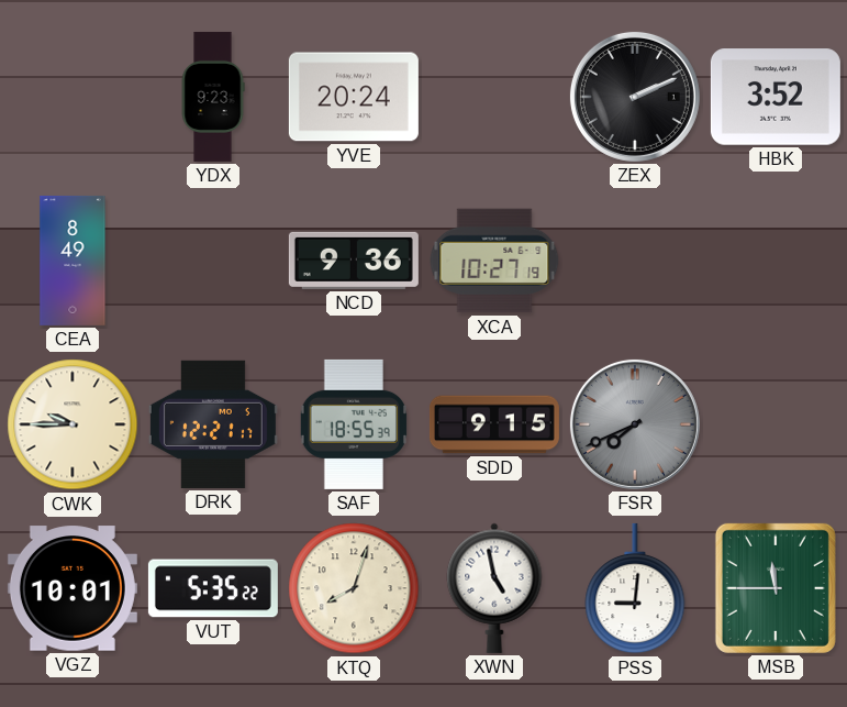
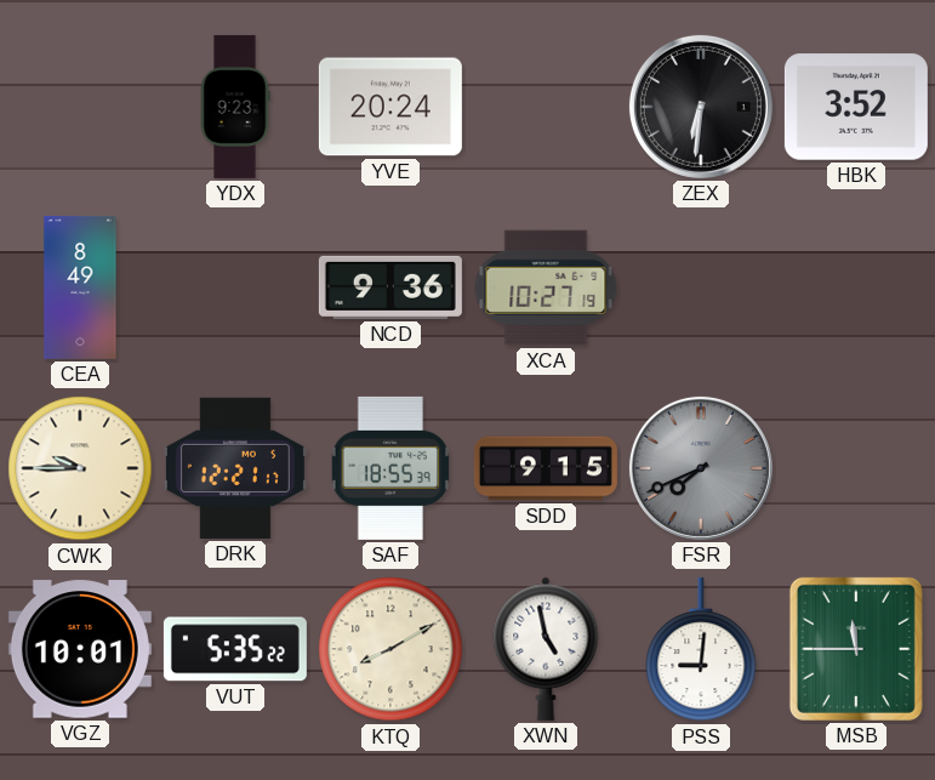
ZEX: 2:11 -> 6:31
KTQ: 8:03 -> 8:10
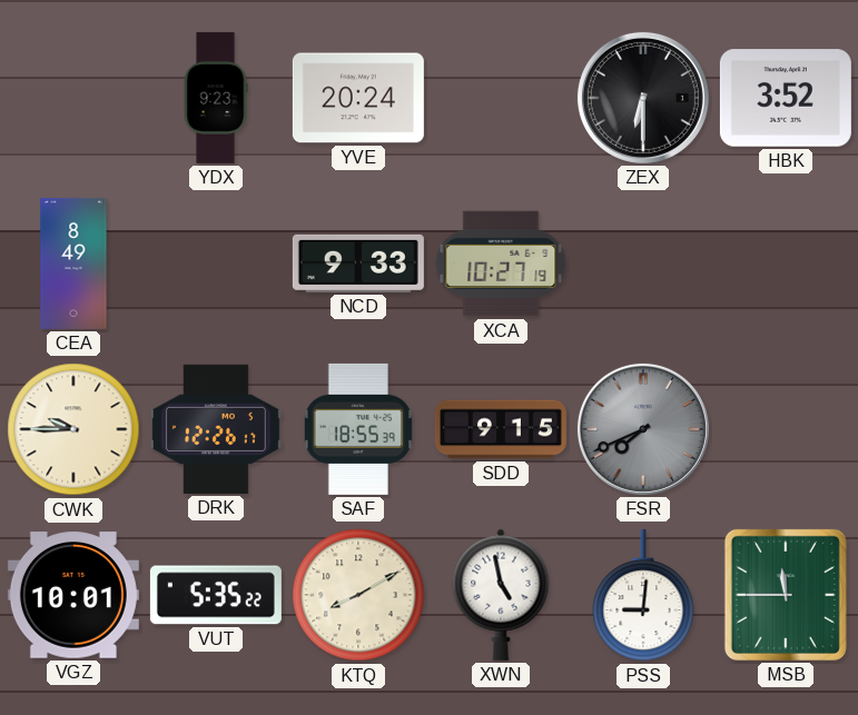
ZEX: 6:31 -> 6:30
NCD: 9:36 -> 9:33
DRK: 12:21 -> 12:26
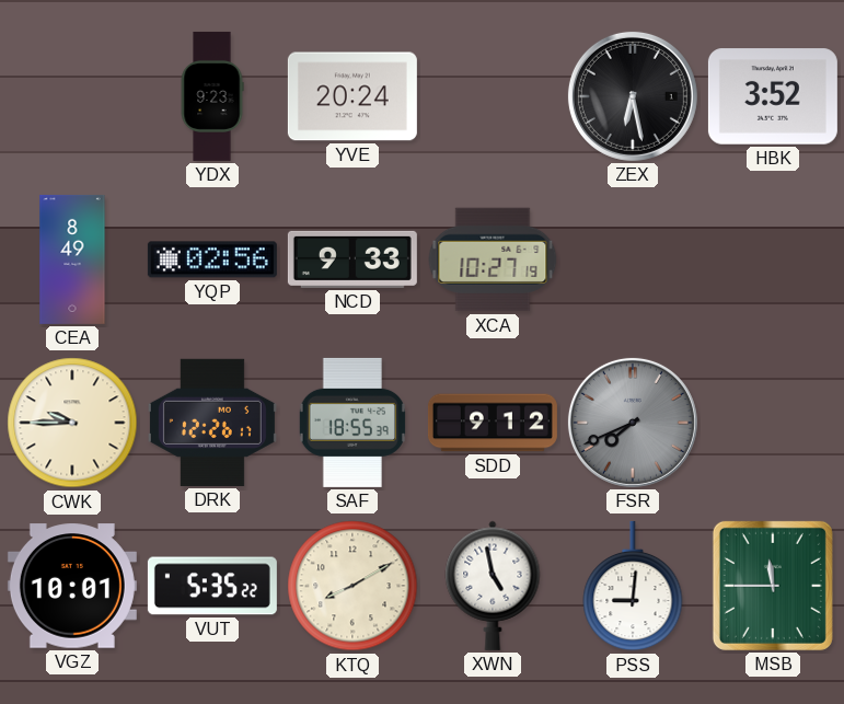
ZEX: 6:30 -> 6:28
YQP: none -> 02:56
SDD: 9:15 -> 9:12
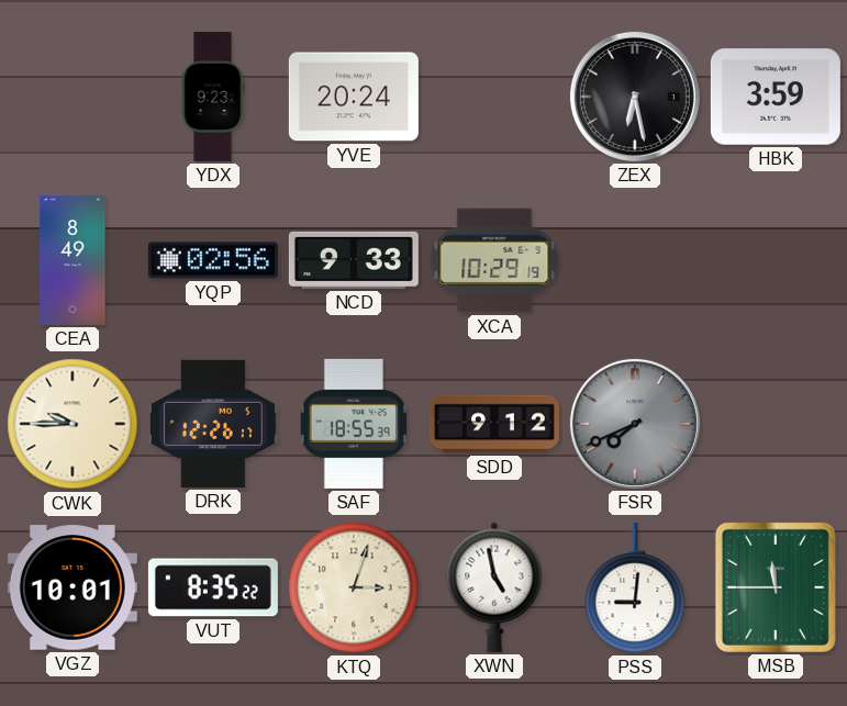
HBK: 3:52 -> 3:59
XCA: 10:27 -> 10:29
VUT: 5:35 -> 8:35
KTQ: 8:10 -> 3:03
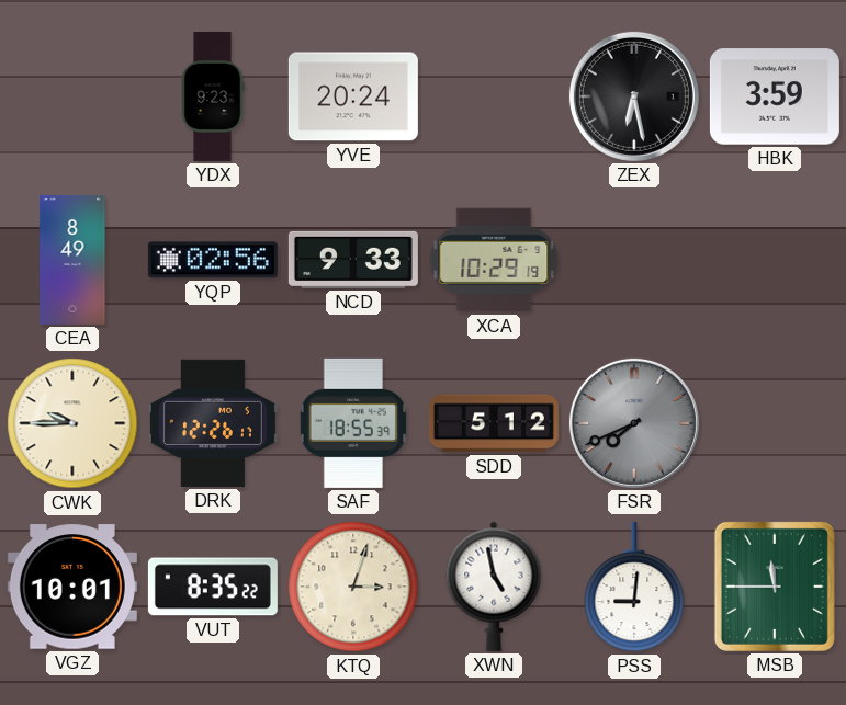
SDD: 9:12 -> 5:12
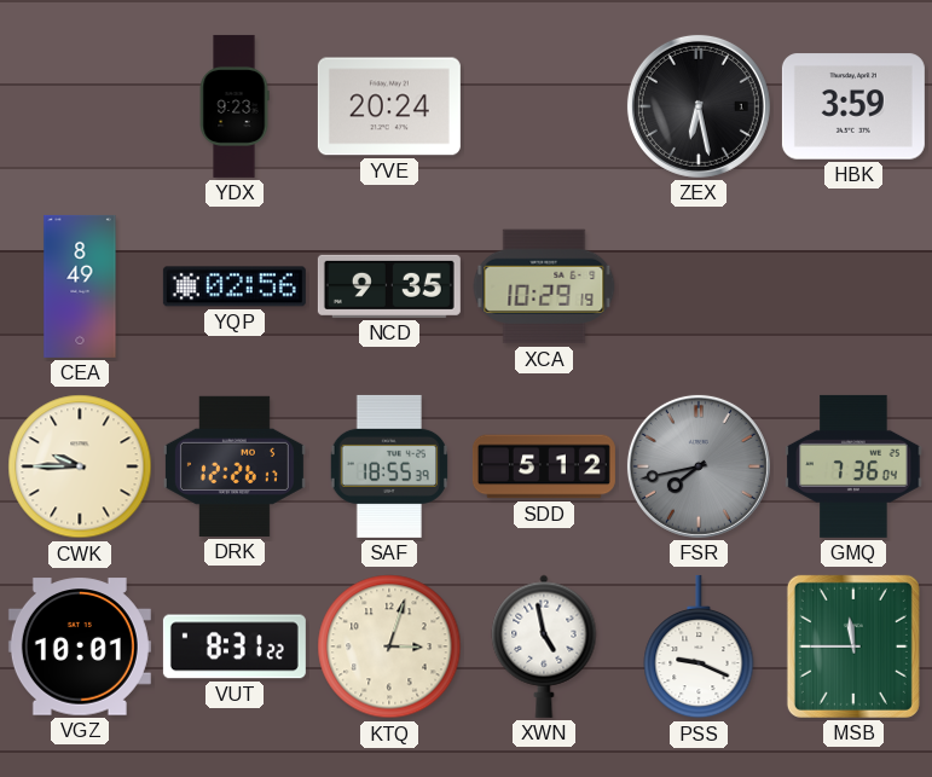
NCD: 9:33 -> 9:35
FSR: 7:41 -> 7:43
GMQ: none -> 7:36
VUT: 8:35 -> 8:31
PSS: 9:01 -> 9:19
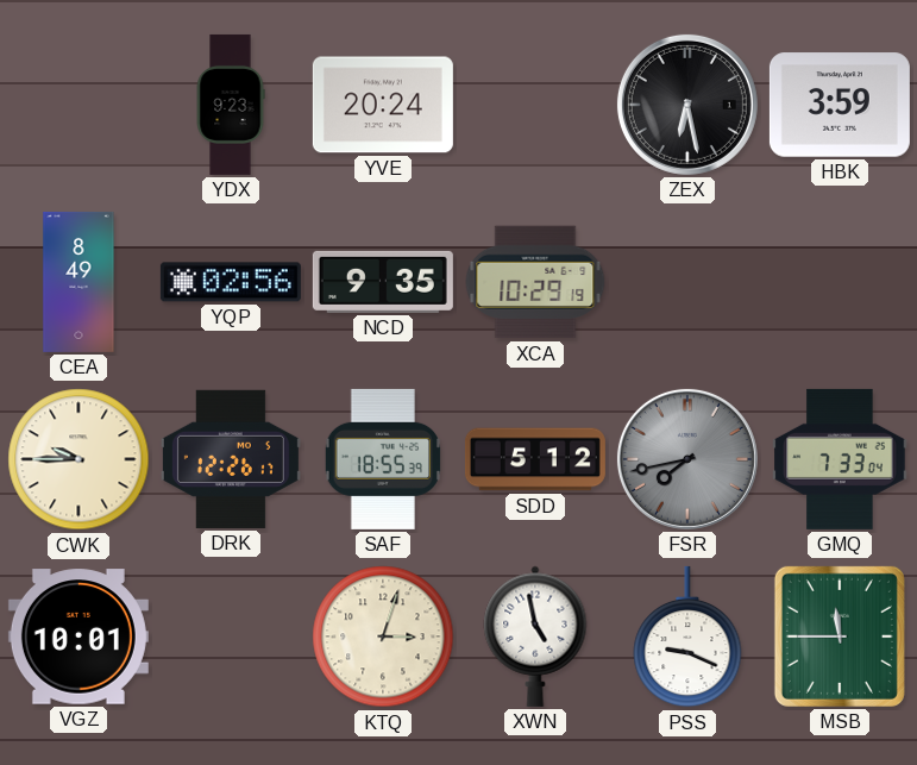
GMQ: 7:36 -> 7:33
VUT: 8:31 -> none
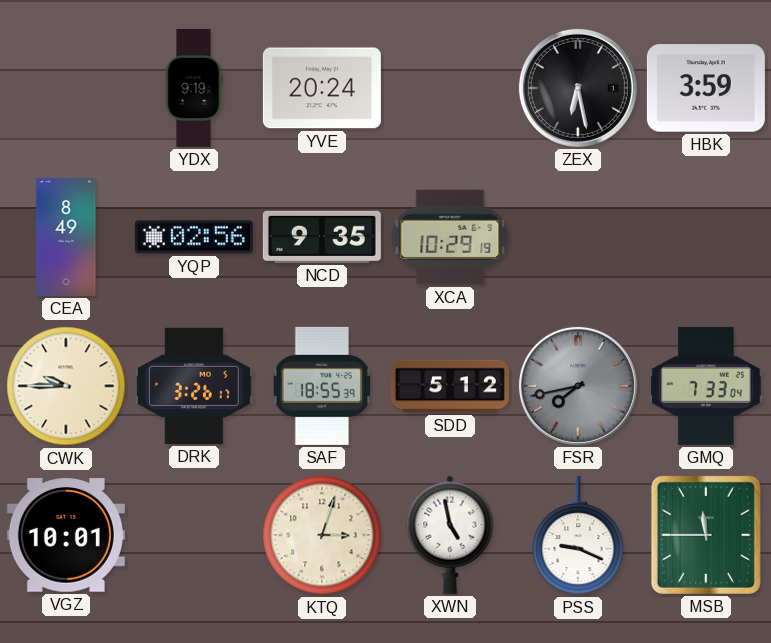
YDX: 9:23 -> 9:19
DRK: 12:26 -> 3:26
